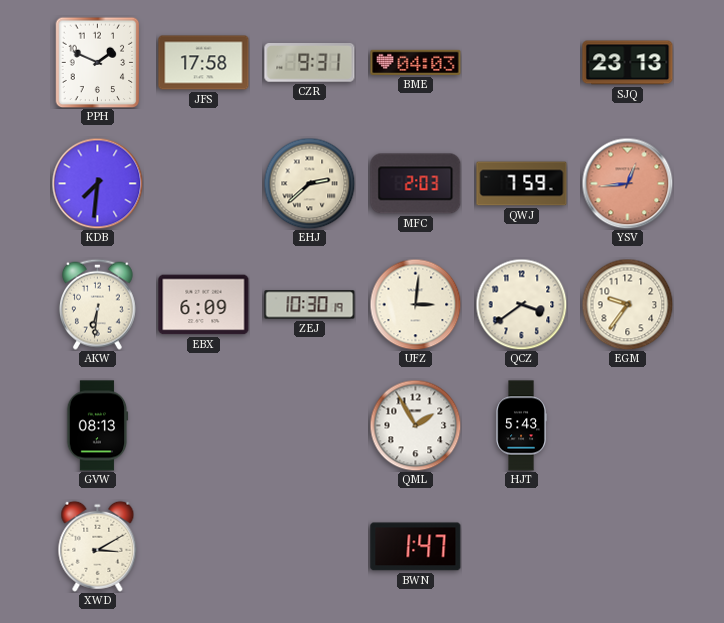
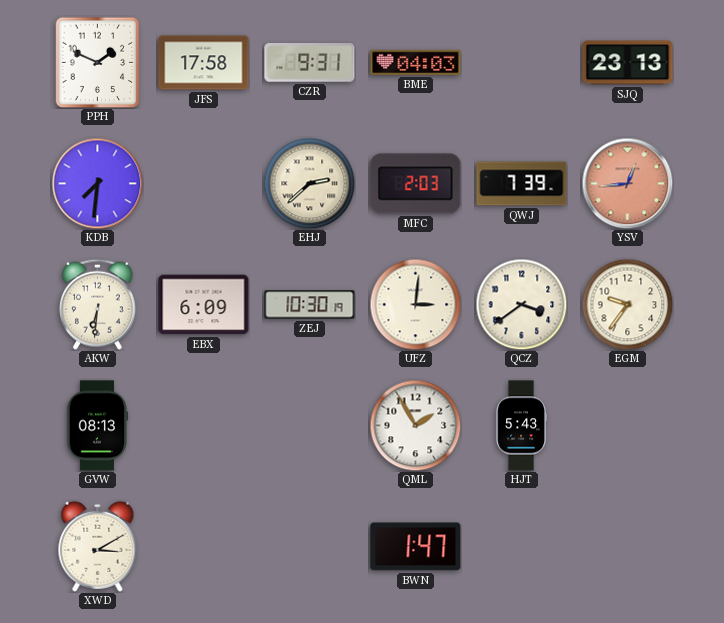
QWJ: 7:59 -> 7:39
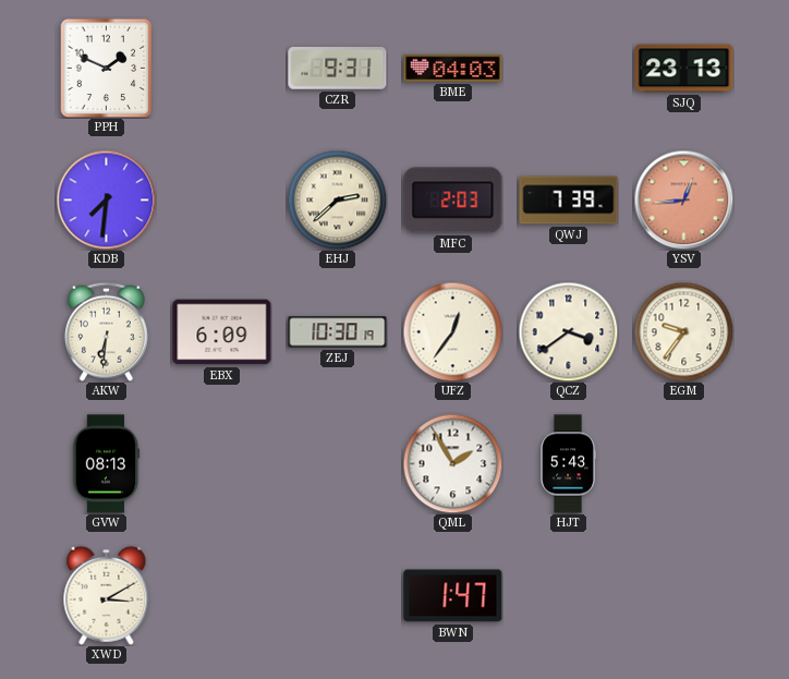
JFS: 17:58 -> none
UFZ: 3:01 -> 12:36
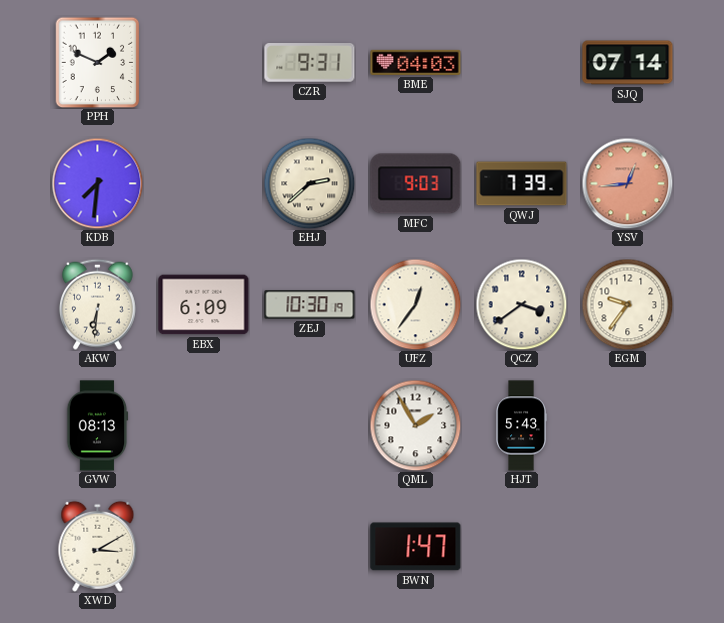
SJQ: 23:13 -> 07:14
MFC: 2:03 -> 9:03
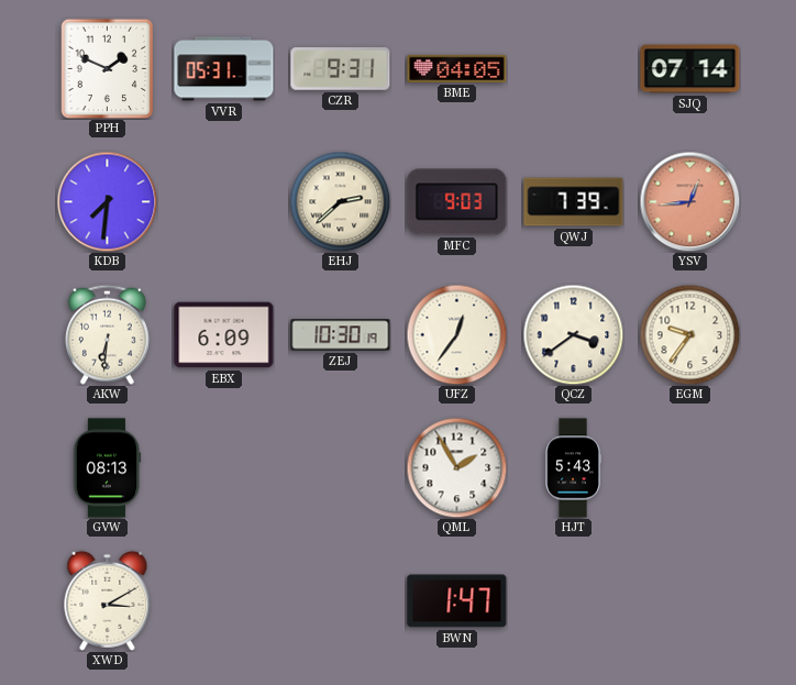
VVR: none -> 05:31
BME: 04:03 -> 04:05
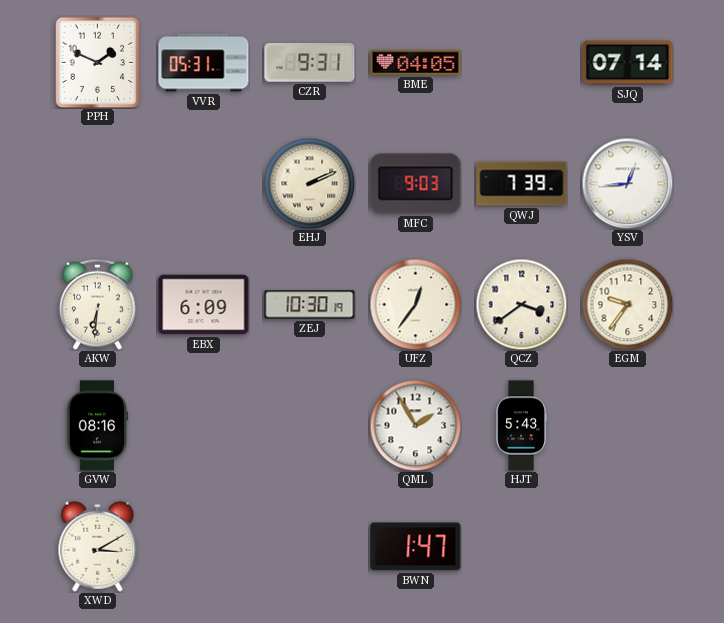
KDB: 7:31 -> none
EHJ: 2:38 -> 2:11
YSV dial: salmon -> white
GVW: 08:13 -> 08:16
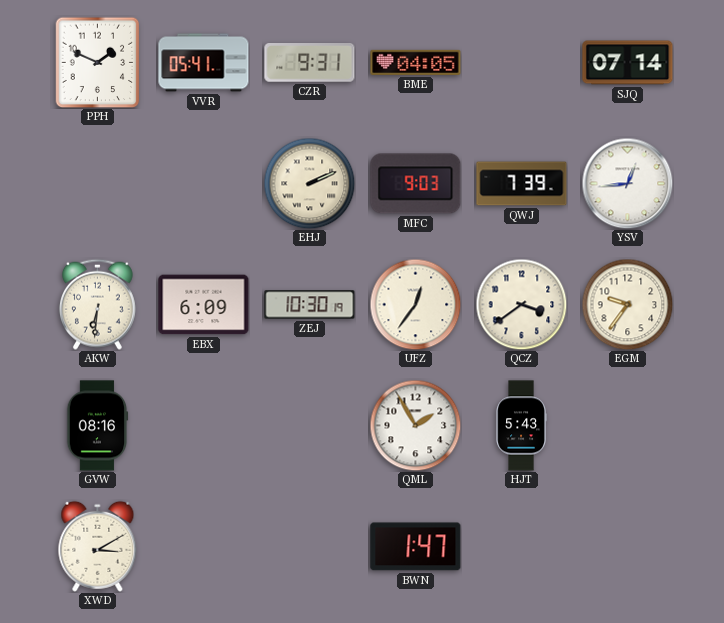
VVR: 05:31 -> 05:41
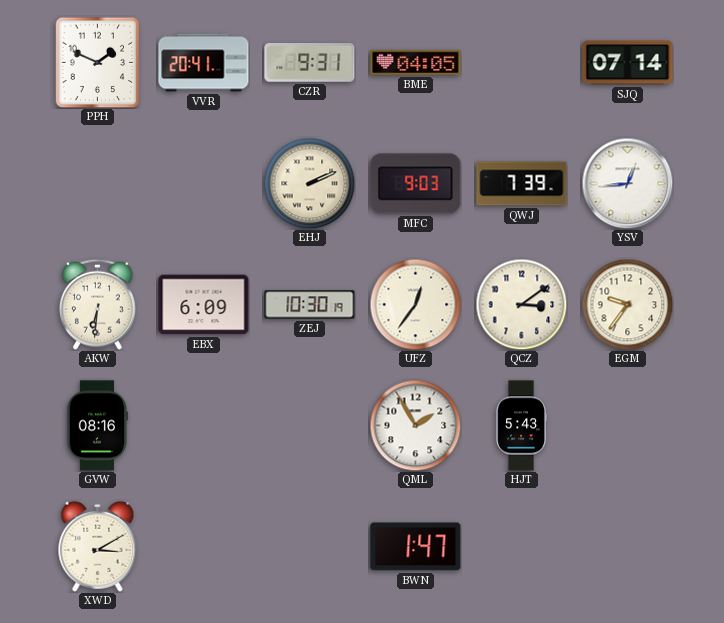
VVR: 05:41 -> 20:41
QCZ: 3:39 -> 3:09
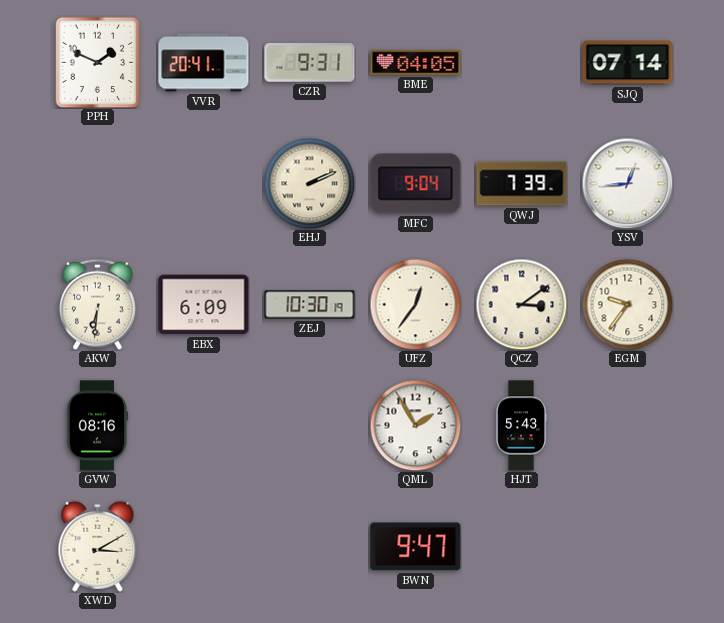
MFC: 9:03 -> 9:04
BWN: 1:47 -> 9:47
